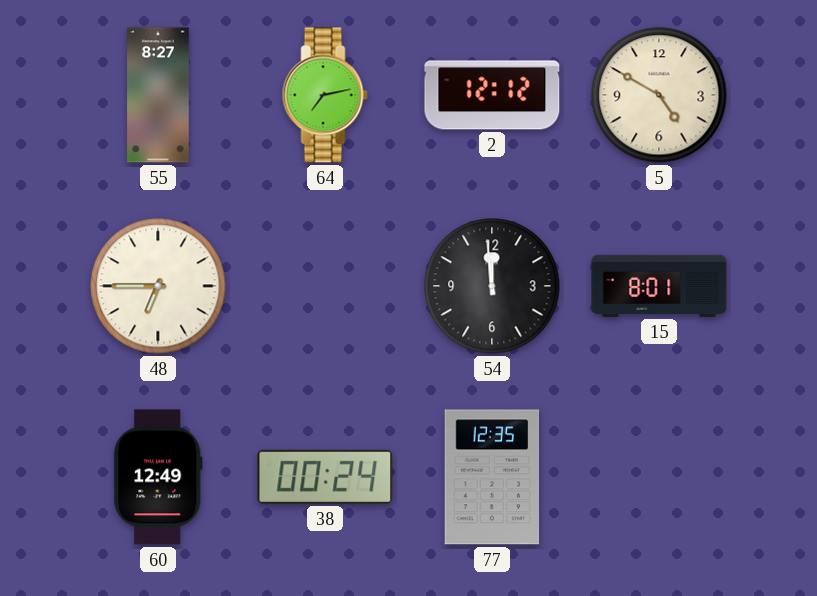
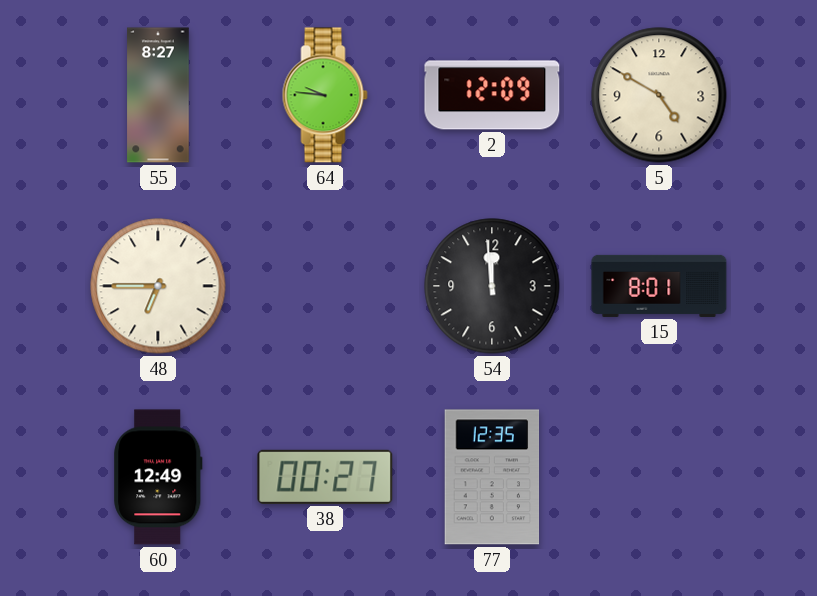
64: 7:13 -> 9:46
2: 12:12 -> 12:09
38: 00:24 -> 00:27
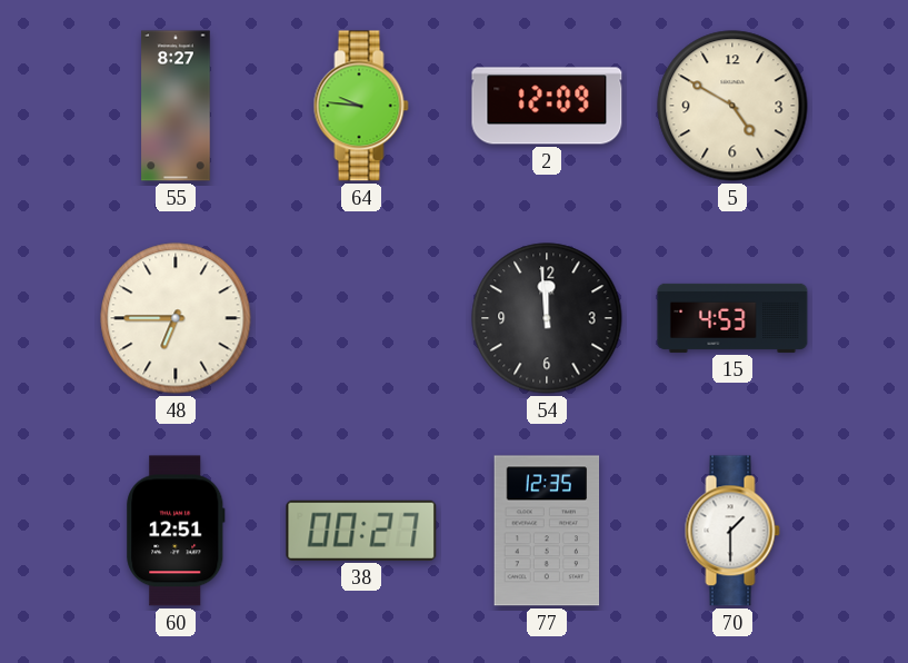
15: 8:01 -> 4:53
60: 12:49 -> 12:51
70: none -> 1:30
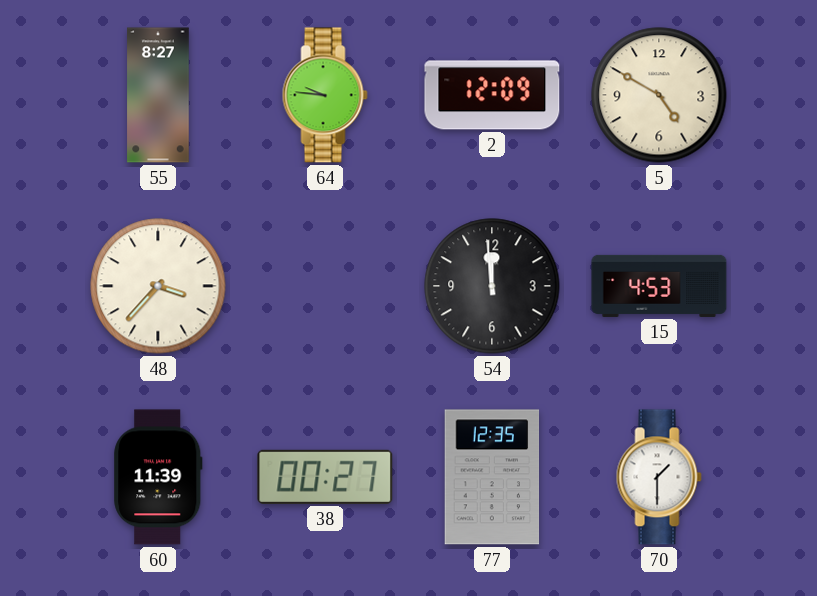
48: 6:45 -> 3:37
60: 12:51 -> 11:39
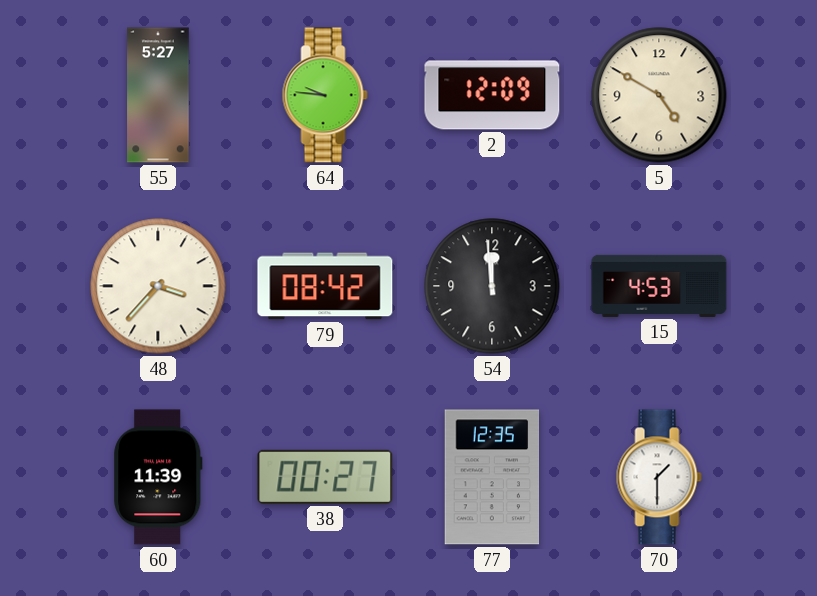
55: 8:27 -> 5:27
79: none -> 08:42
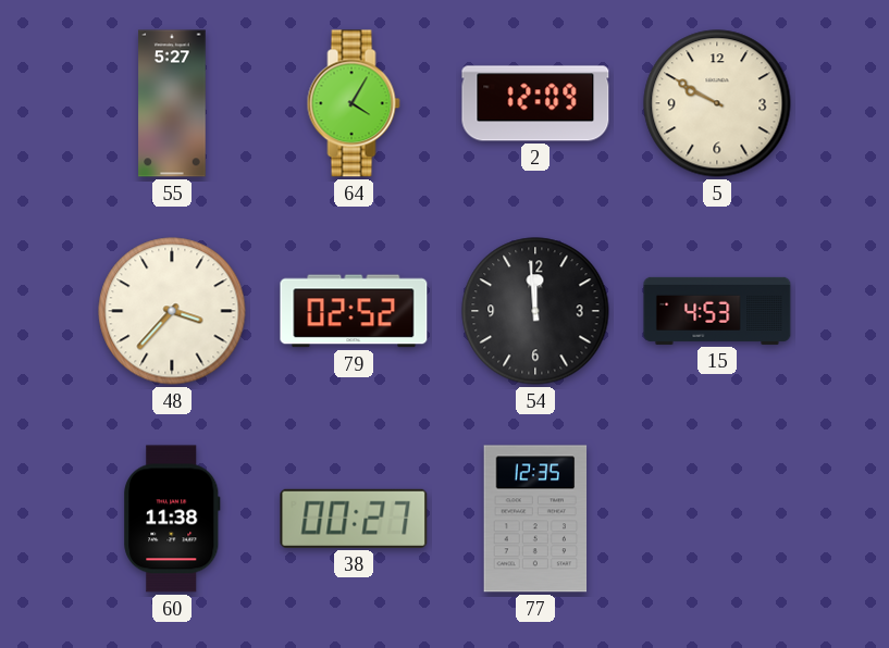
64: 9:46 -> 4:05
5: 4:50 -> 9:50
79: 08:42 -> 02:52
60: 11:39 -> 11:38
70: 1:30 -> none
